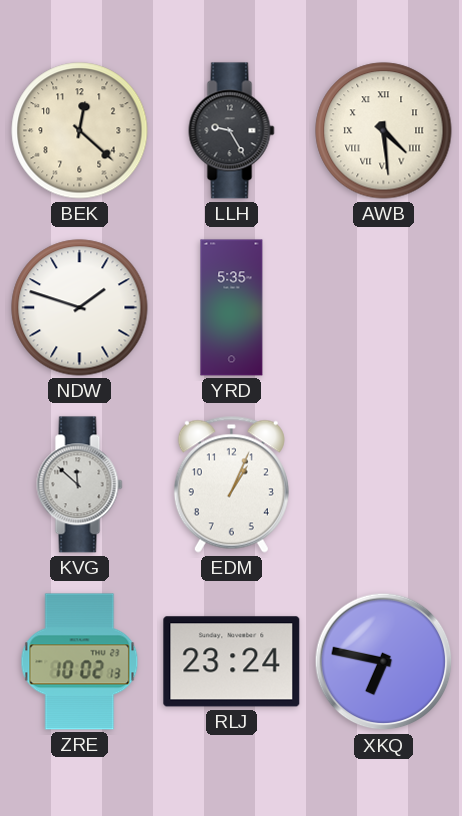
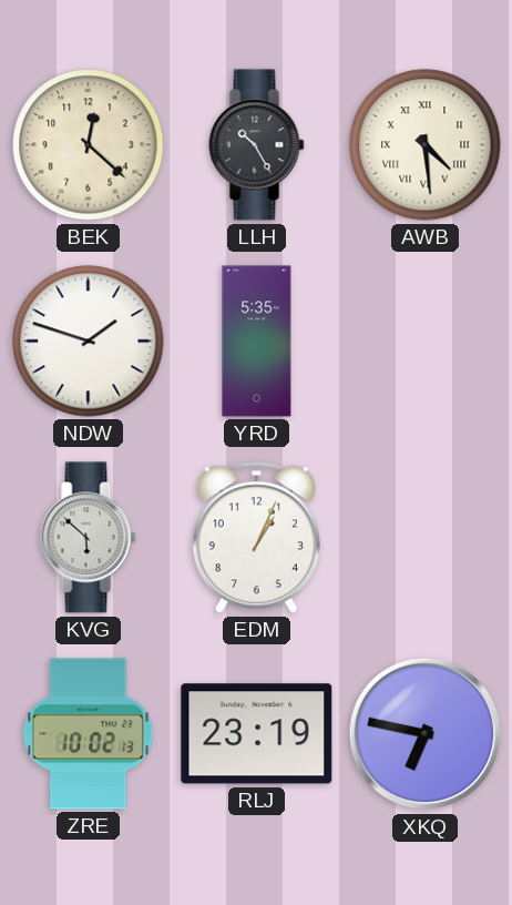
LLH: 9:25 -> 10:25
KVG: 11:52 -> 5:52
RLJ: 23:24 -> 23:19
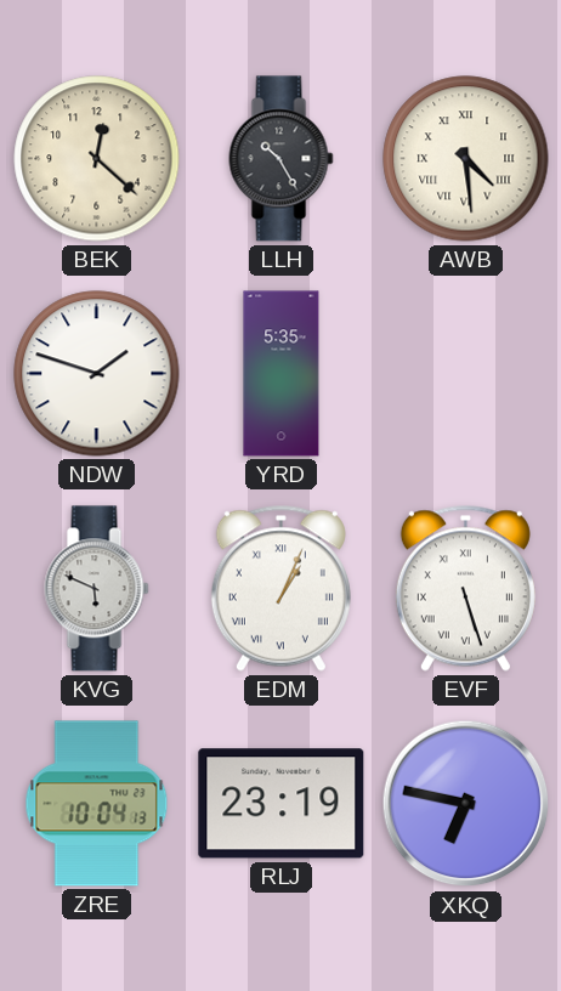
KVG: 5:52 -> 5:49
EDM numerals: Arabic -> Roman
EVF: none -> 5:27
ZRE: 10:02 -> 10:04
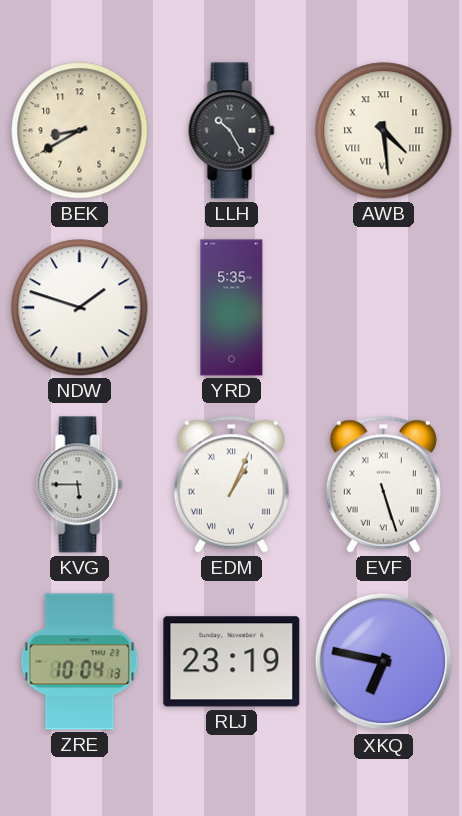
BEK: 12:22 -> 8:40
KVG: 5:49 -> 5:45
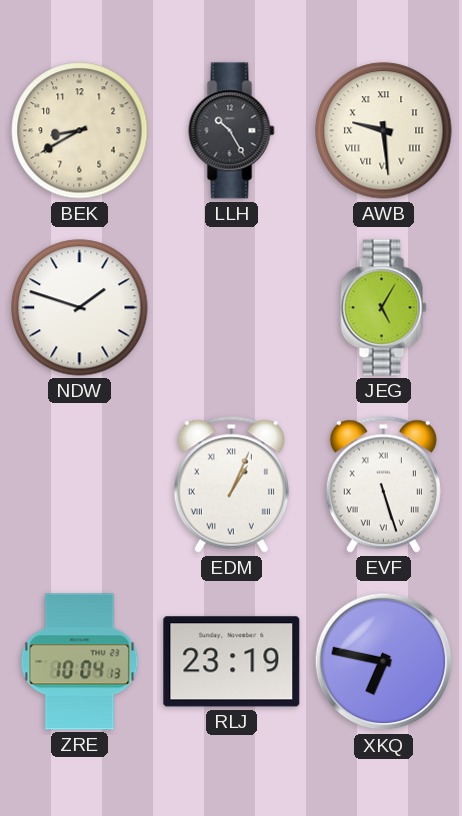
AWB: 4:29 -> 9:29
YRD: 5:35 -> none
JEG: none -> 5:05
KVG: 5:45 -> none
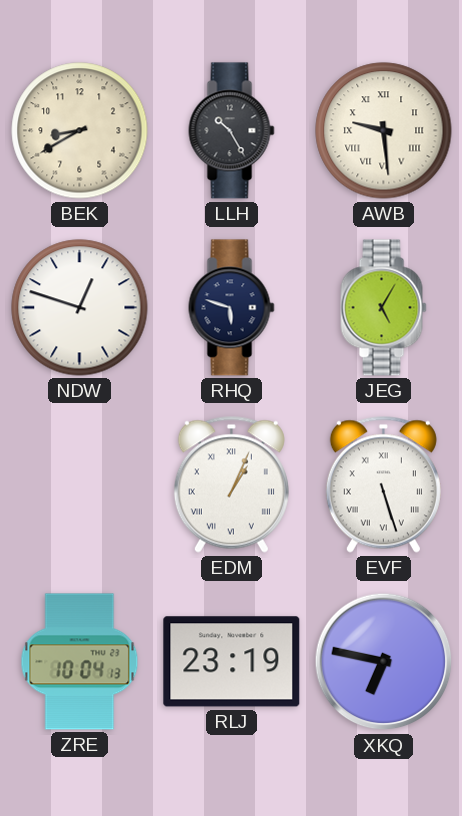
NDW: 1:48 -> 12:48
RHQ: none -> 5:48
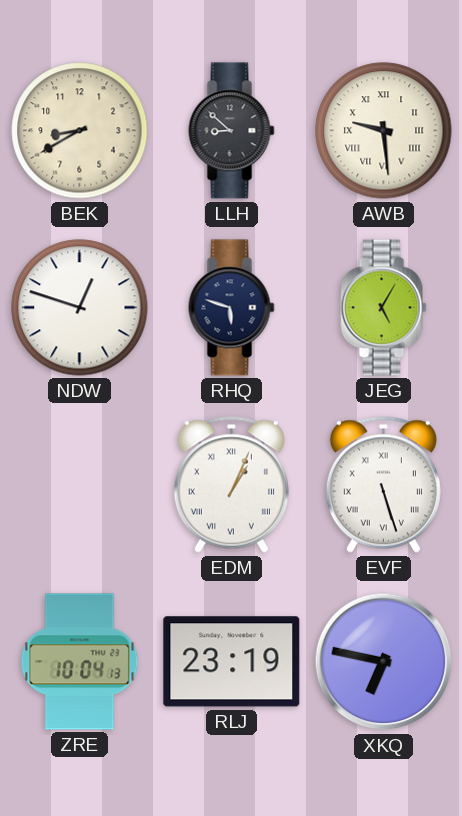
LLH: 10:25 -> 8:52
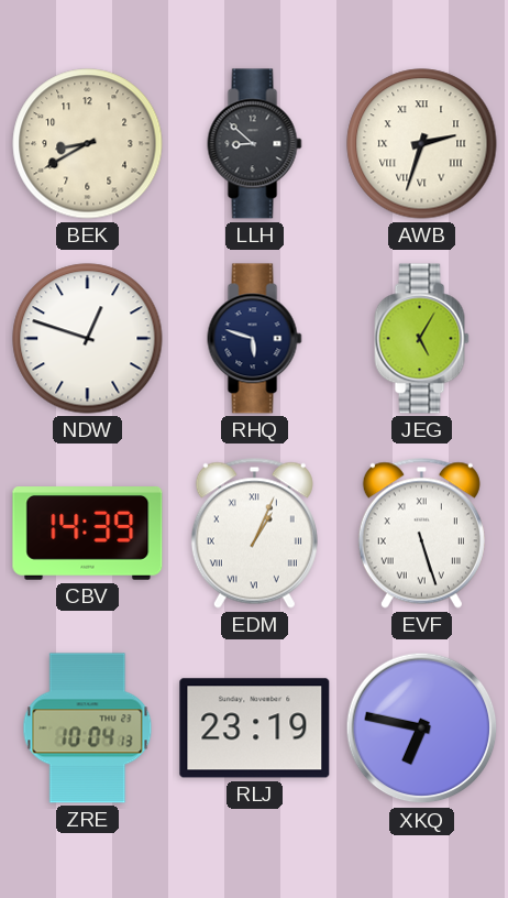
AWB: 9:29 -> 2:33
CBV: none -> 14:39
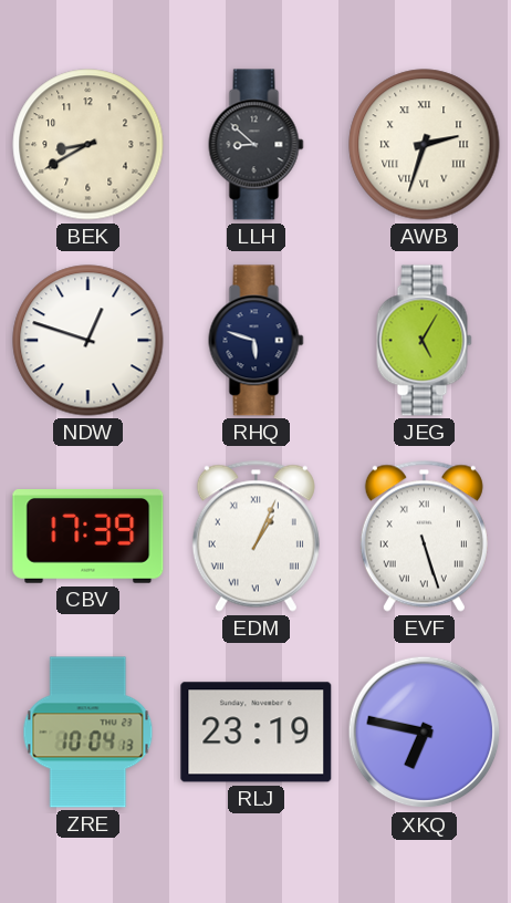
CBV: 14:39 -> 17:39
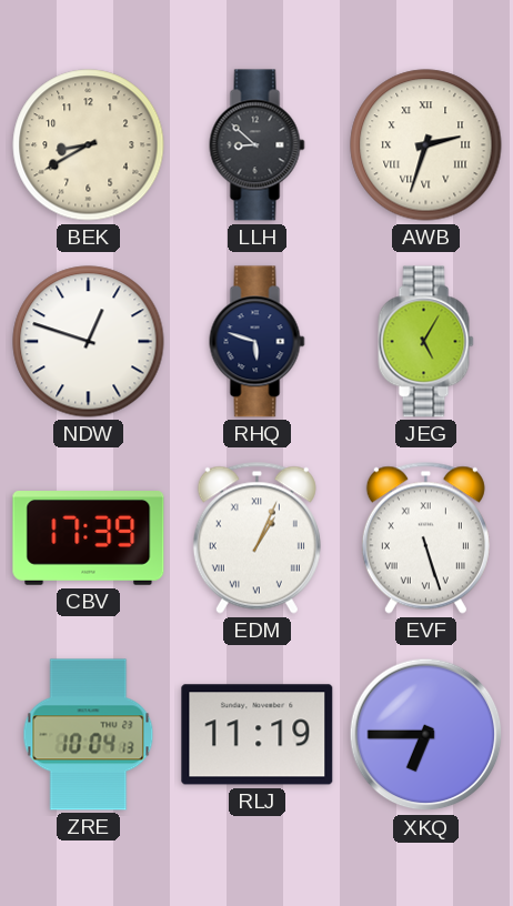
RLJ: 23:19 -> 11:19
XKQ: 6:47 -> 6:45
